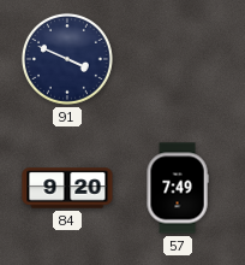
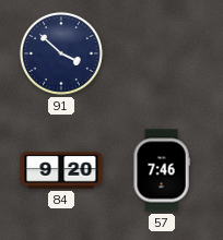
91: 3:49 -> 3:52
57: 7:49 -> 7:46
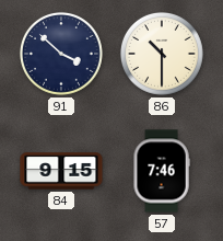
86: none -> 10:30
84: 9:20 -> 9:15
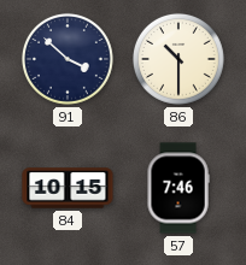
84: 9:15 -> 10:15
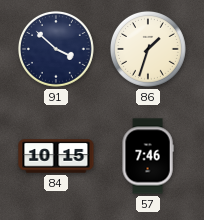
86: 10:30 -> 1:33
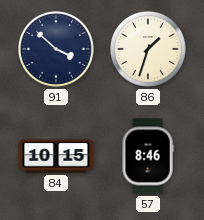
57: 7:46 -> 8:46
